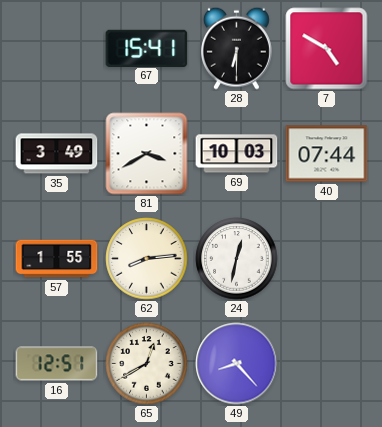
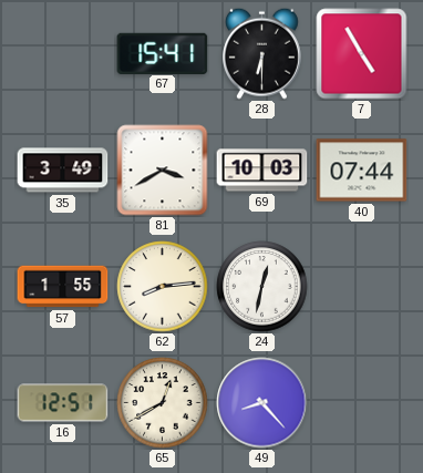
7: 4:50 -> 4:55
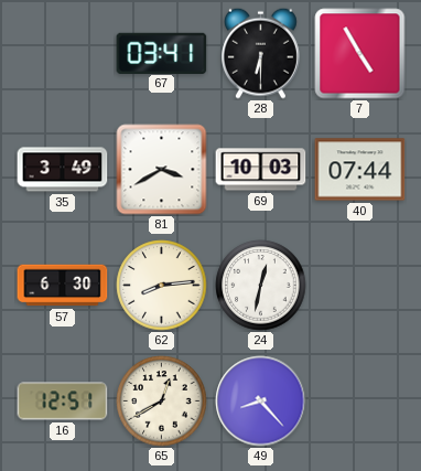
67: 15:41 -> 03:41
57: 1:55 -> 6:30
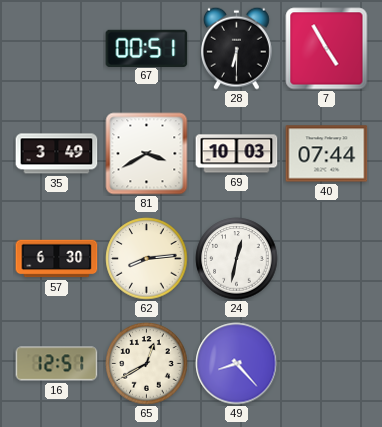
67: 03:41 -> 00:51
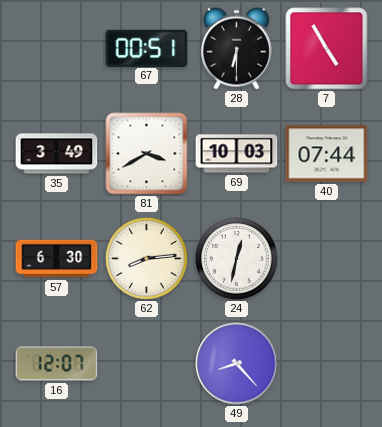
16: 12:51 -> 12:07
65: 12:40 -> none
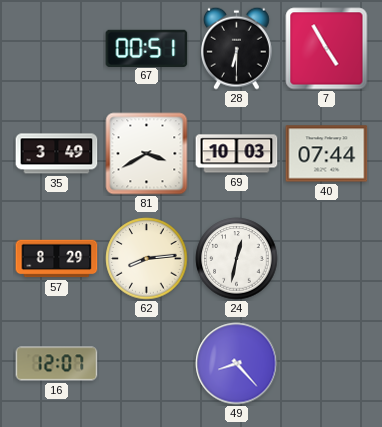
57: 6:30 -> 8:29
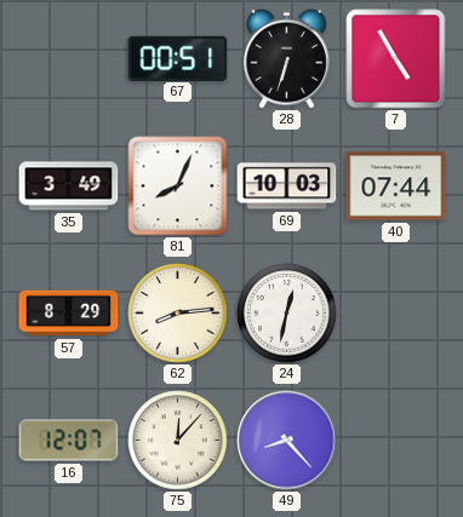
28: 6:30 -> 6:33
81: 3:40 -> 8:04
75: none -> 12:07
